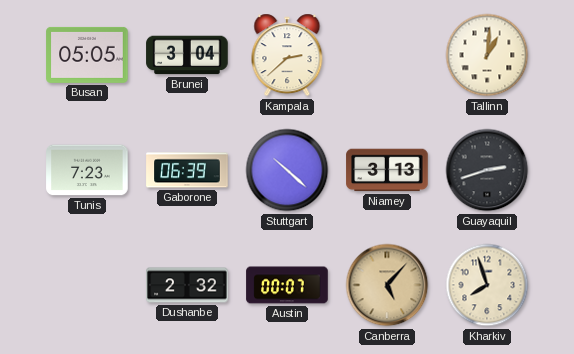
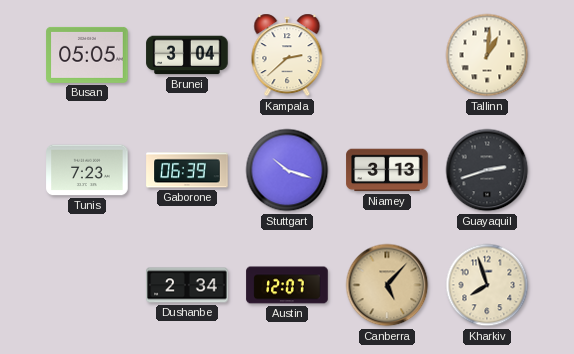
Stuttgart: 10:22 -> 10:18
Dushanbe: 2:32 -> 2:34
Austin: 00:07 -> 12:07
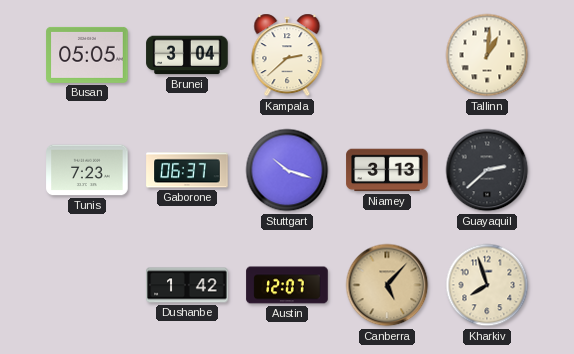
Gaborone: 06:39 -> 06:37
Guayaquil: 2:42 -> 2:38
Dushanbe: 2:34 -> 1:42
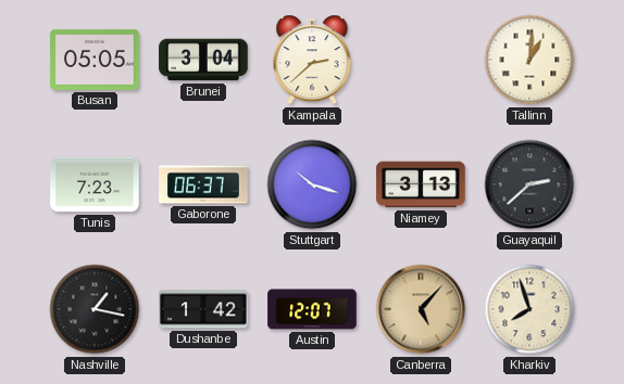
Nashville: none -> 1:17
